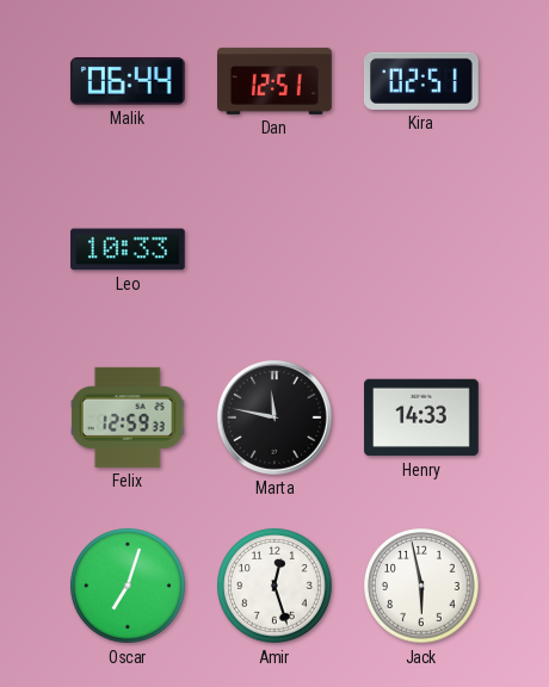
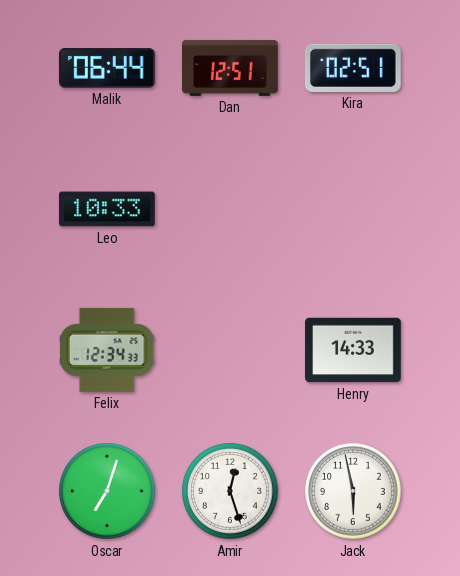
Felix: 12:59 -> 12:34
Marta: 11:47 -> none
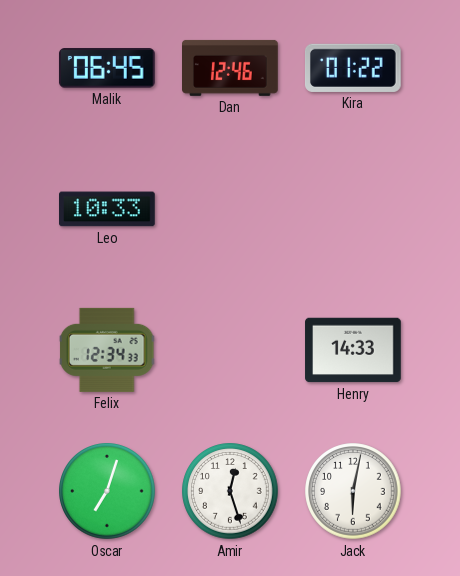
Malik: 06:44 -> 06:45
Dan: 12:51 -> 12:46
Kira: 02:51 -> 01:22
Jack: 5:58 -> 6:02
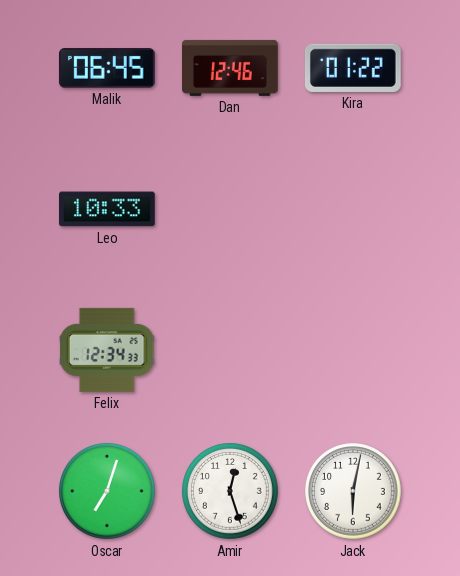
Henry: 14:33 -> none
